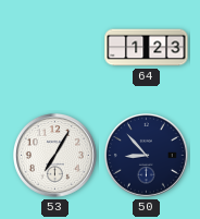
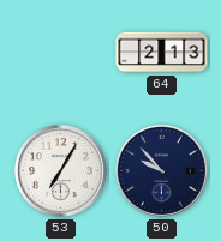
64: 1:23 -> 2:13
50: 8:53 -> 9:53
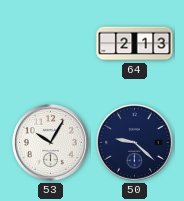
53: 7:05 -> 10:05
50: 9:53 -> 9:22
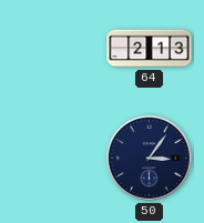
53: 10:05 -> none
50: 9:22 -> 3:06
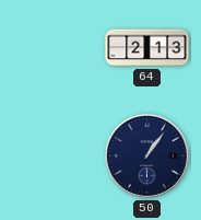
50: 3:06 -> 1:06
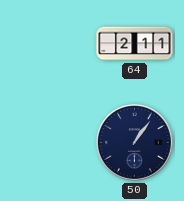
64: 2:13 -> 2:11
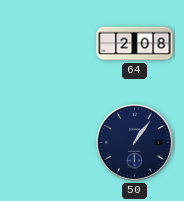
64: 2:11 -> 2:08
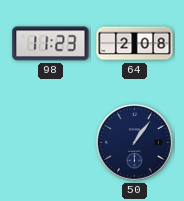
98: none -> 11:23
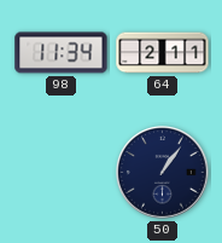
98: 11:23 -> 11:34
64: 2:08 -> 2:11
